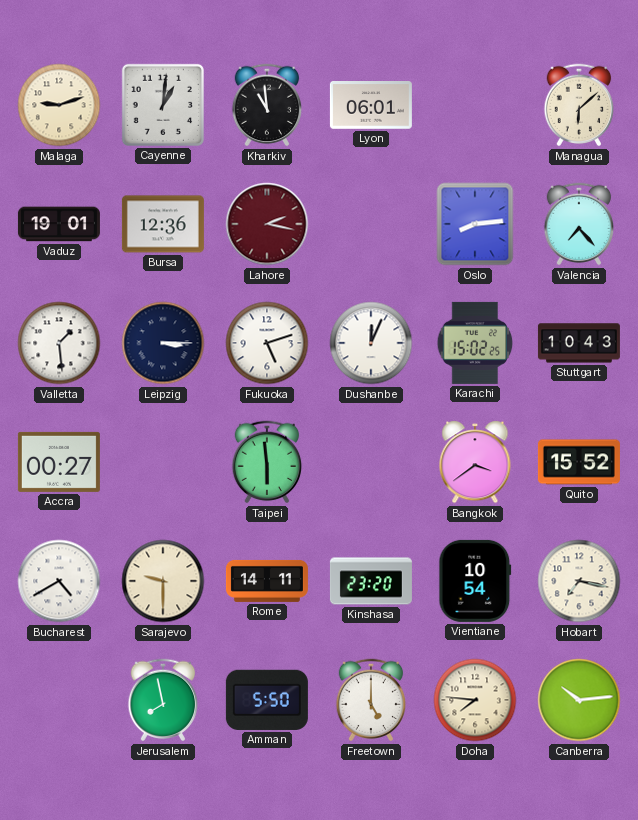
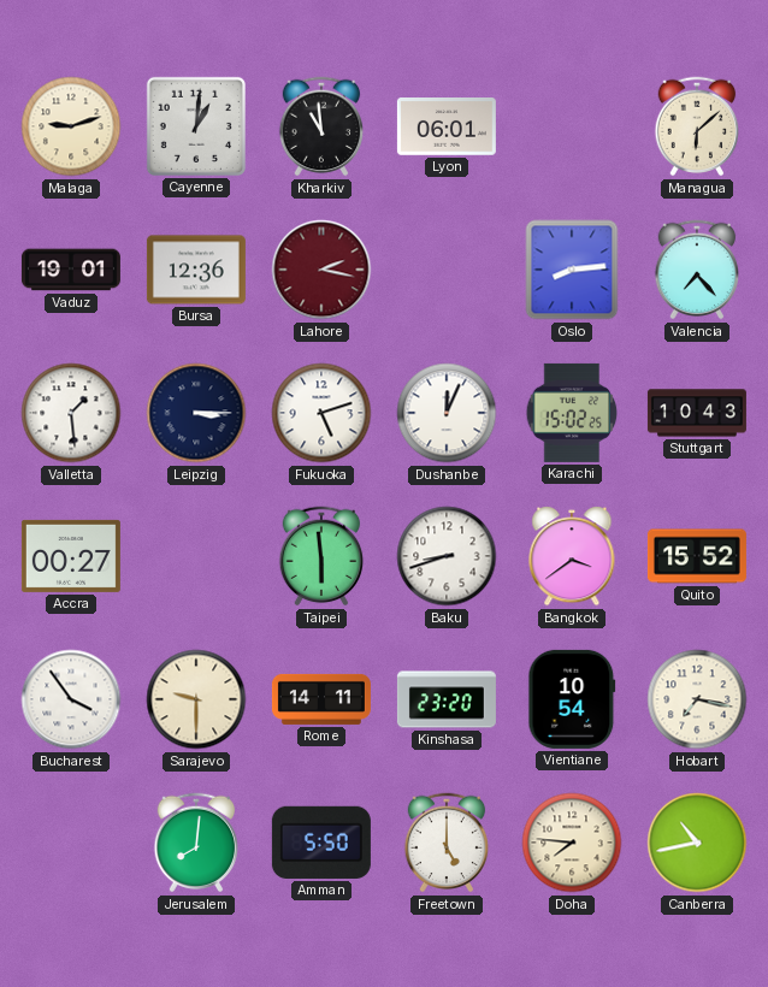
Baku: none -> 8:42
Bucharest: 4:40 -> 3:54
Jerusalem: 7:58 -> 8:01
Canberra: 10:14 -> 10:43
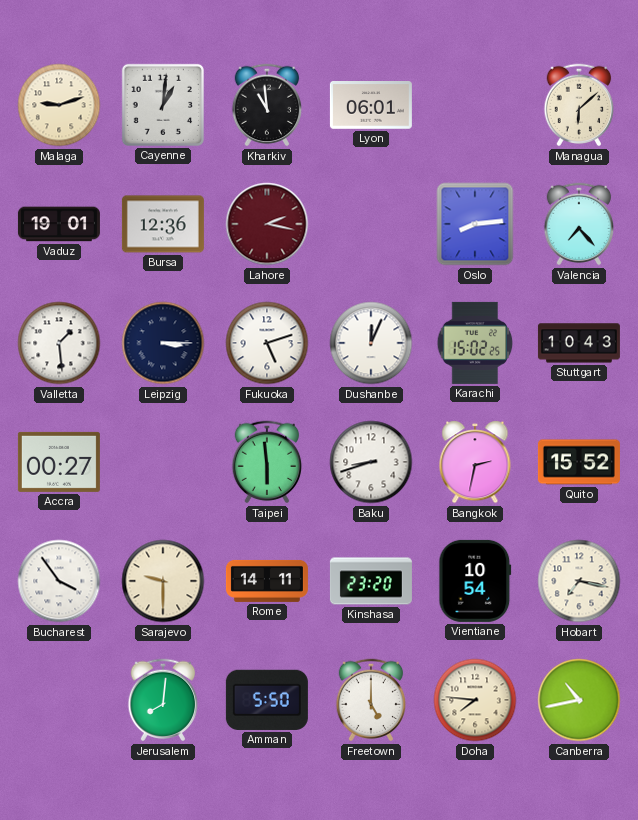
Bangkok: 3:39 -> 2:32
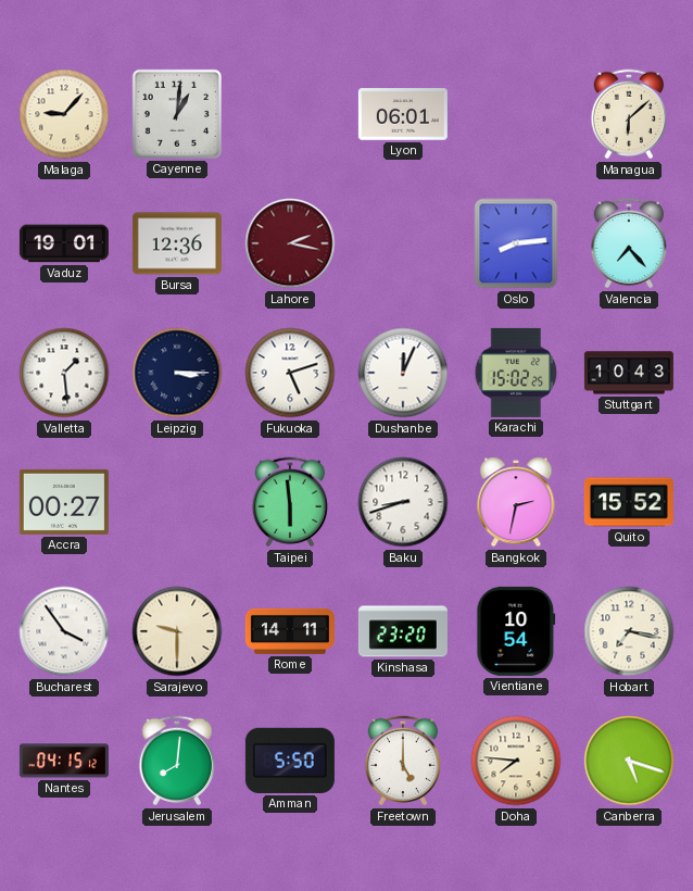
Malaga: 9:12 -> 9:07
Kharkiv: 10:59 -> none
Nantes: none -> 04:15
Canberra: 10:43 -> 5:18
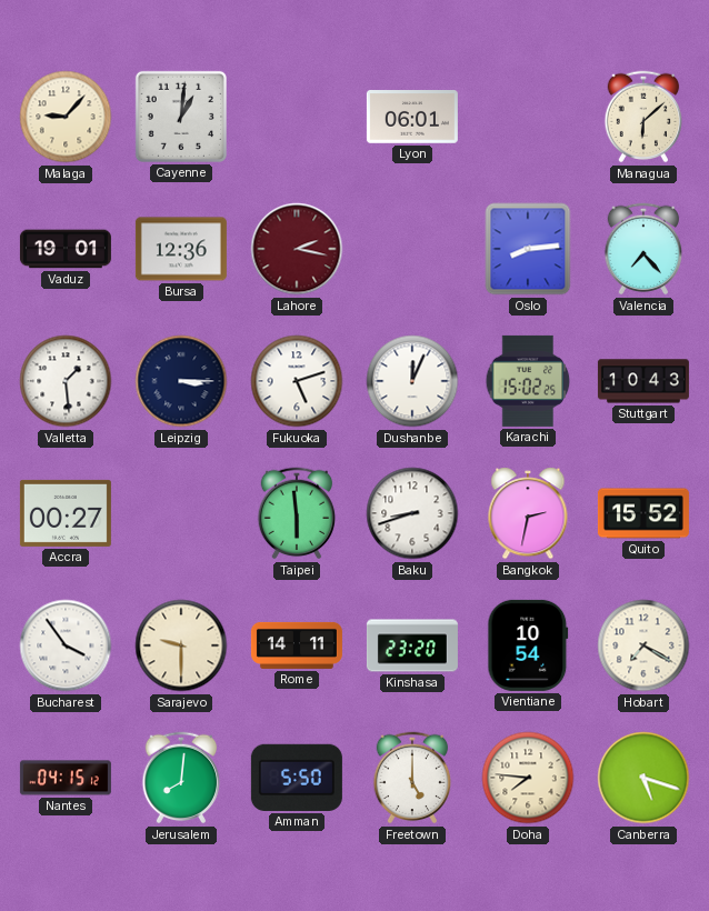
Hobart: 7:17 -> 7:20
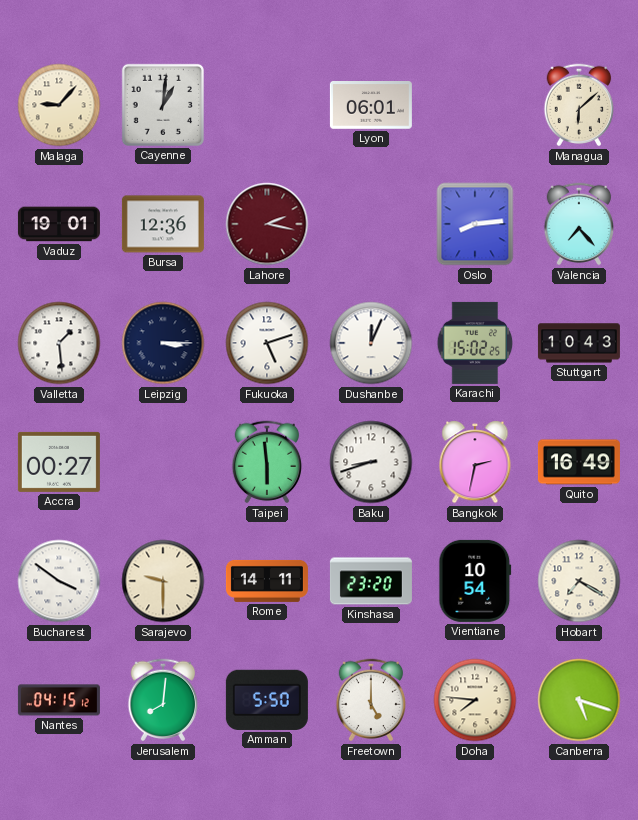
Quito: 15:52 -> 16:49
Bucharest: 3:54 -> 3:51
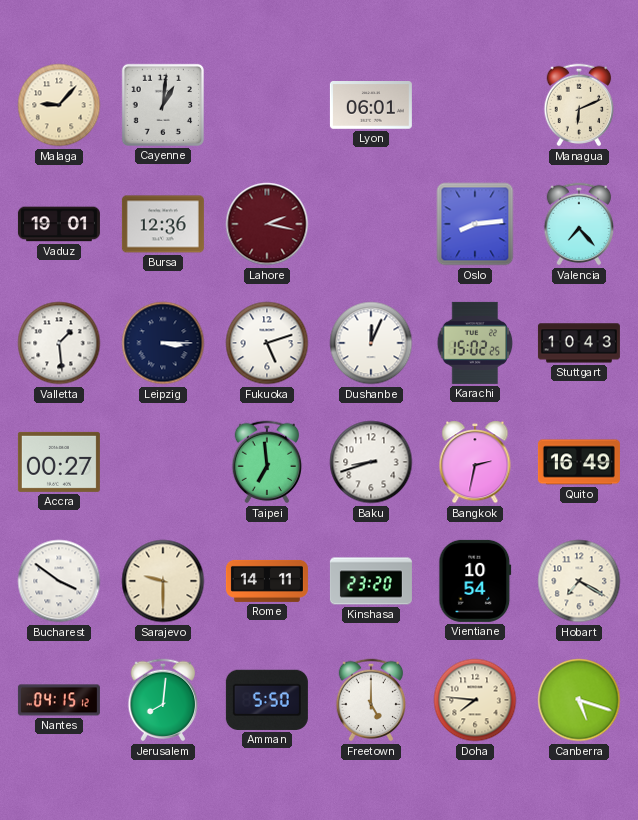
Managua: 6:08 -> 6:11
Taipei: 5:59 -> 6:59
